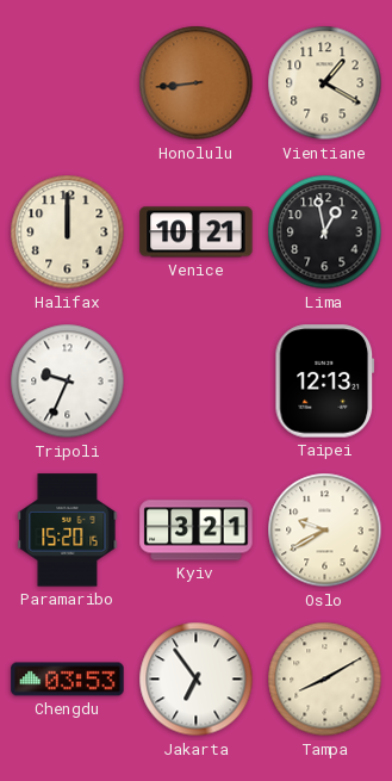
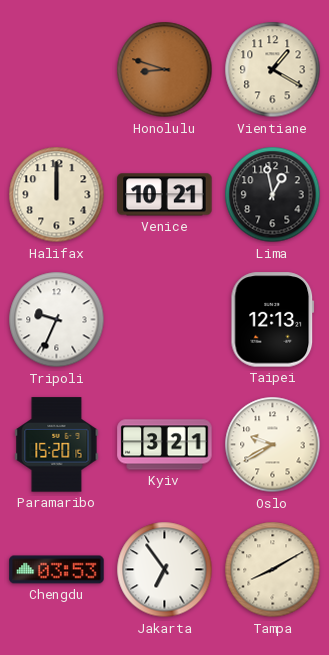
Honolulu: 8:44 -> 8:48
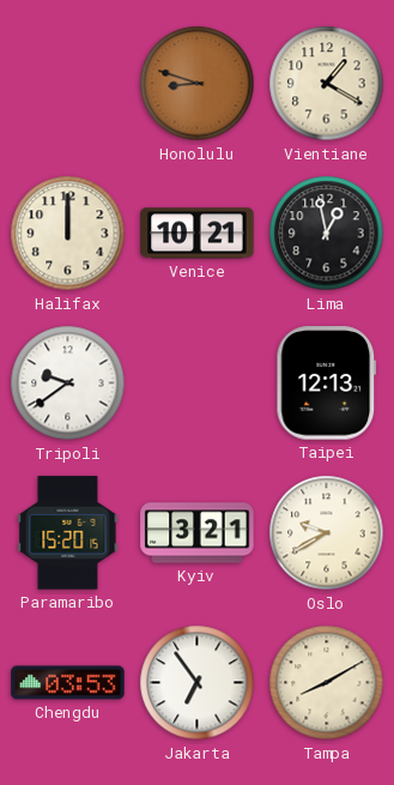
Tripoli: 9:34 -> 9:39
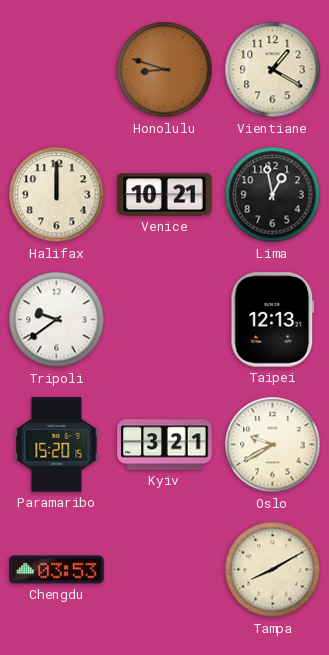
Jakarta: 6:54 -> none
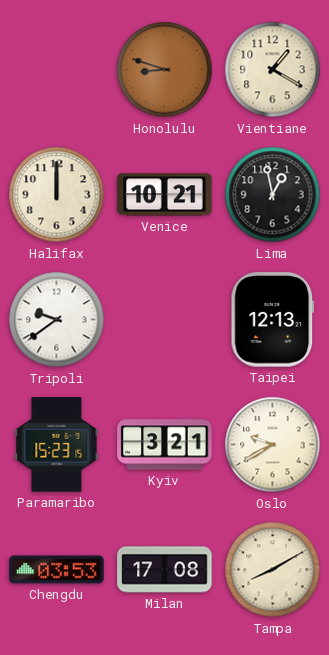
Paramaribo: 15:20 -> 15:23
Milan: none -> 17:08
